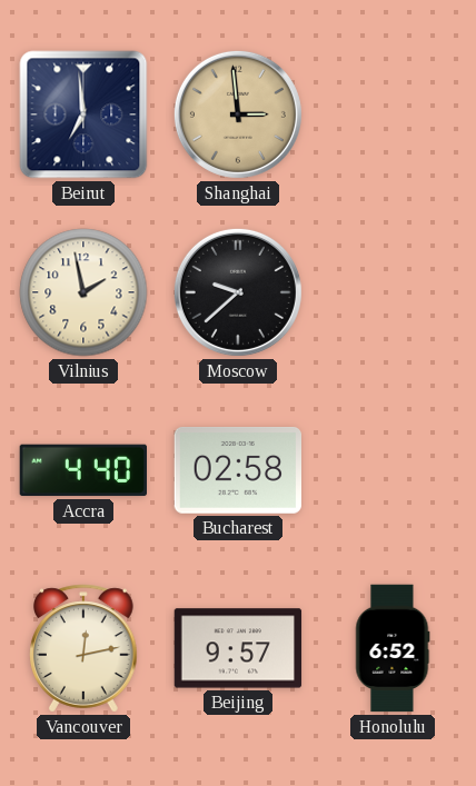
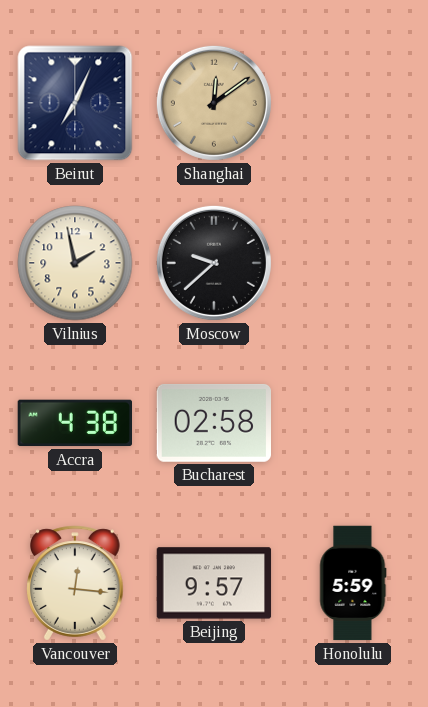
Beirut: 6:59 -> 7:04
Shanghai: 2:59 -> 12:09
Accra: 4:40 -> 4:38
Vancouver: 12:13 -> 12:16
Honolulu: 6:52 -> 5:59
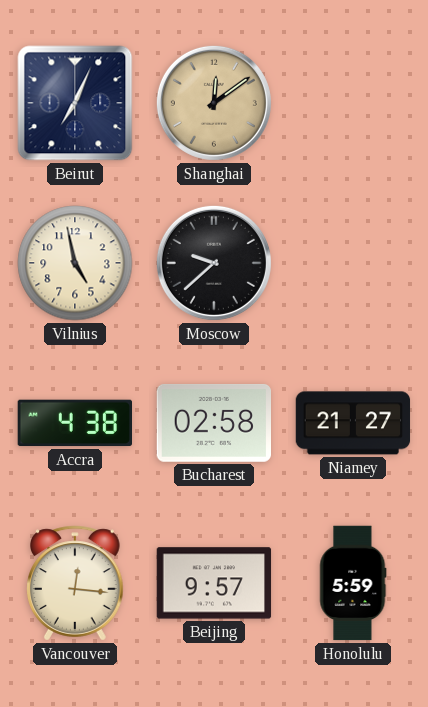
Vilnius: 1:58 -> 4:58
Niamey: none -> 21:27
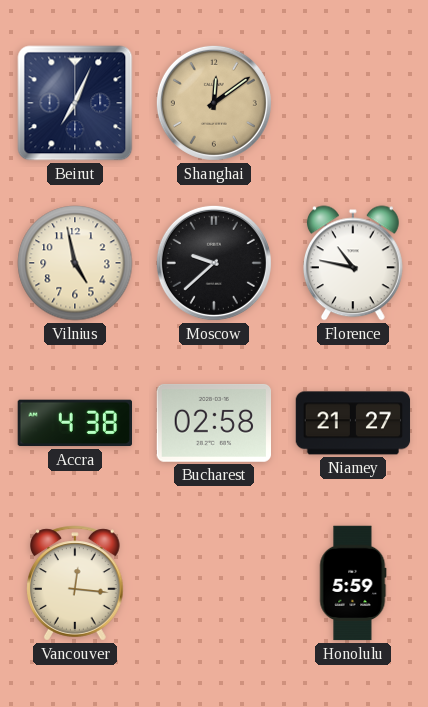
Florence: none -> 10:47
Beijing: 9:57 -> none
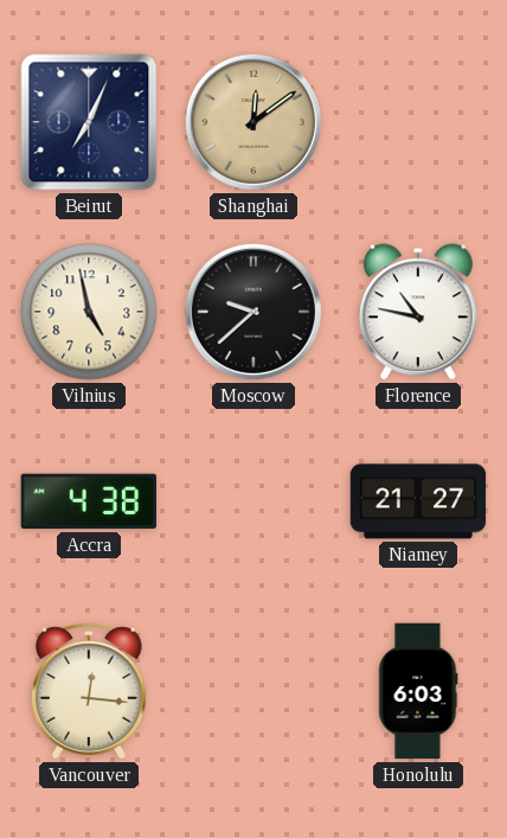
Bucharest: 02:58 -> none
Honolulu: 5:59 -> 6:03
